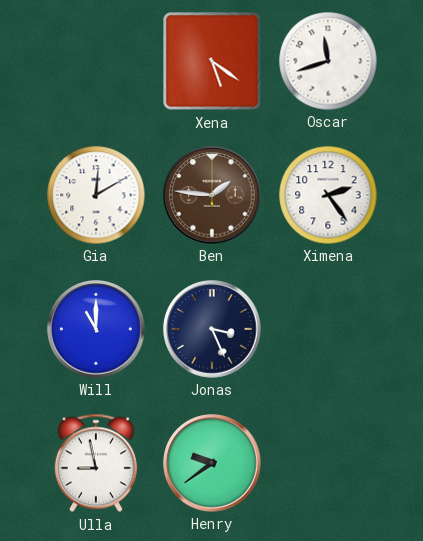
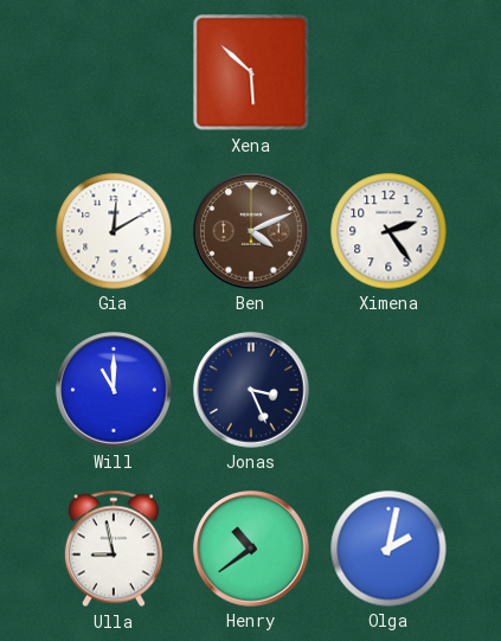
Xena: 5:21 -> 5:52
Oscar: 11:42 -> none
Ben: 1:46 -> 4:11
Henry: 9:39 -> 10:39
Olga: none -> 2:02
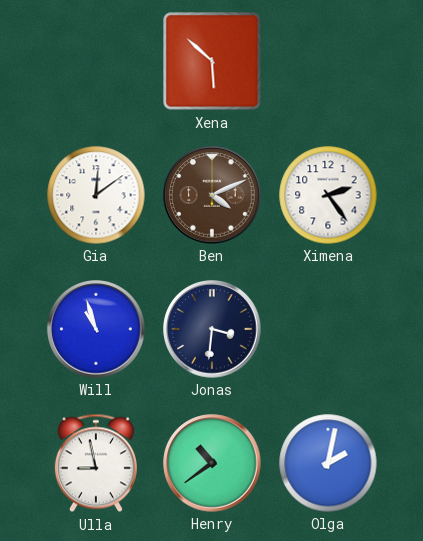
Gia: 12:10 -> 12:09
Will: 11:00 -> 10:57
Jonas: 3:26 -> 3:31
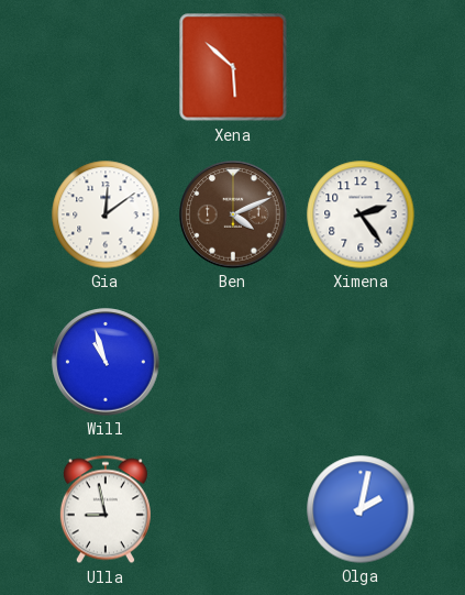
Jonas: 3:31 -> none
Henry: 10:39 -> none
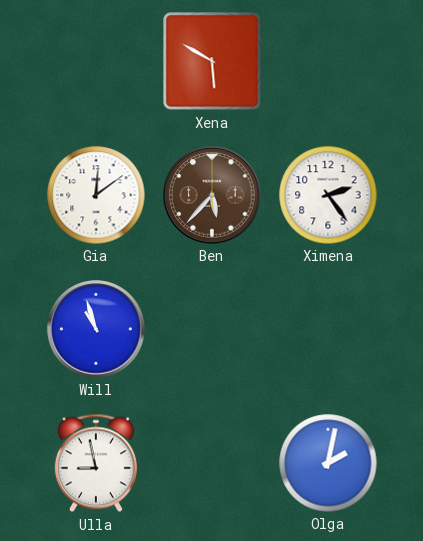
Xena: 5:52 -> 5:50
Ben: 4:11 -> 5:37
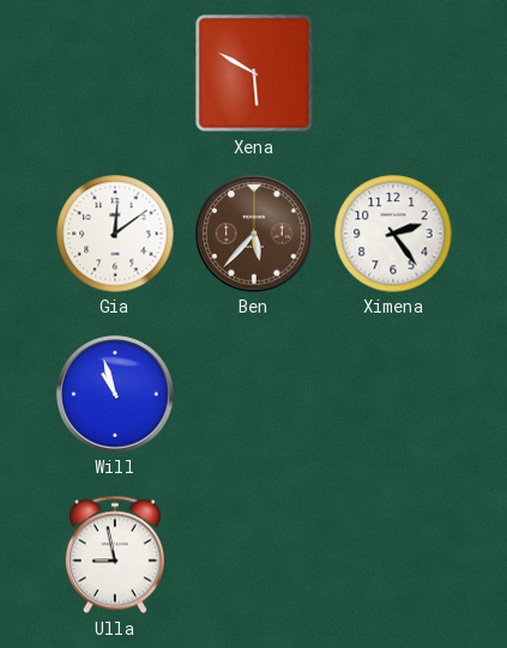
Olga: 2:02 -> none
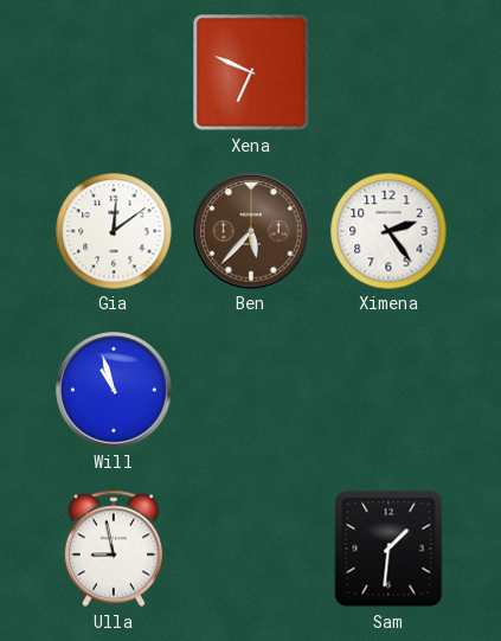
Xena: 5:50 -> 6:49
Sam: none -> 1:31
